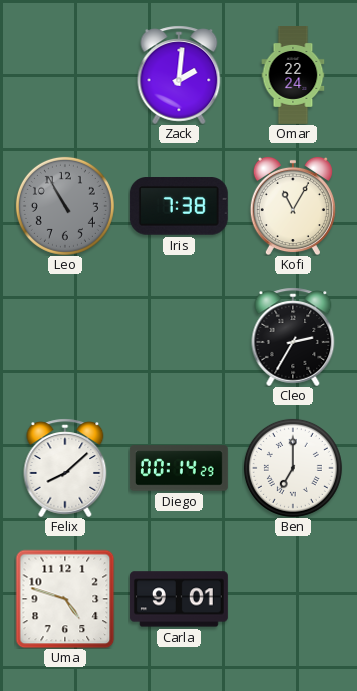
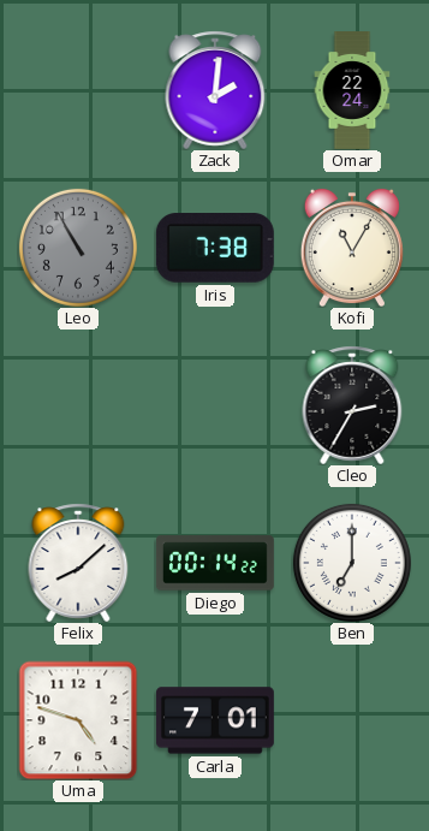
Diego: 00:14:29 -> 00:14:22
Carla: 9:01 -> 7:01
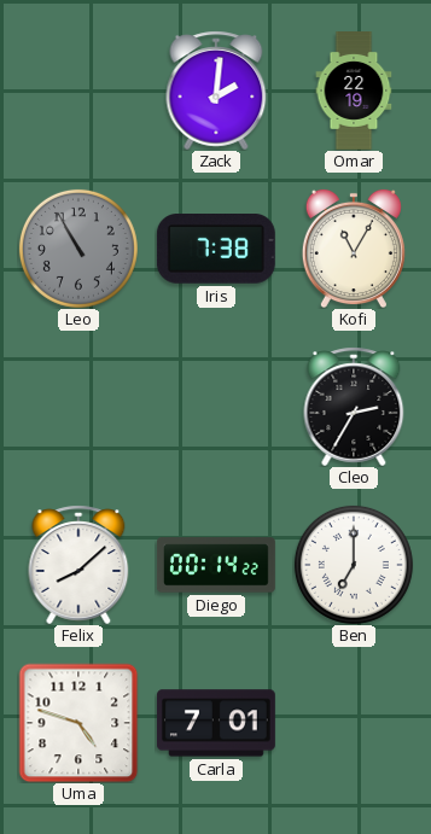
Omar: 22:24 -> 22:19
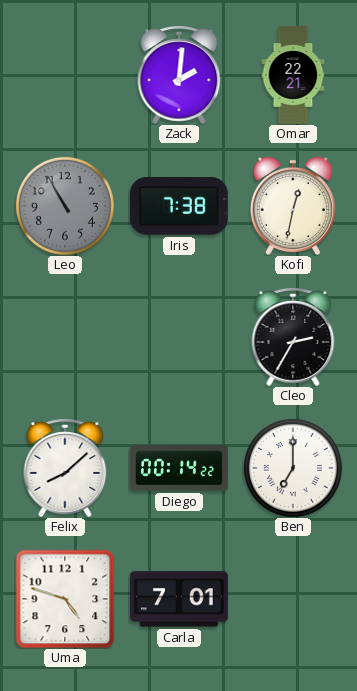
Omar: 22:19 -> 22:21
Kofi: 11:05 -> 12:32
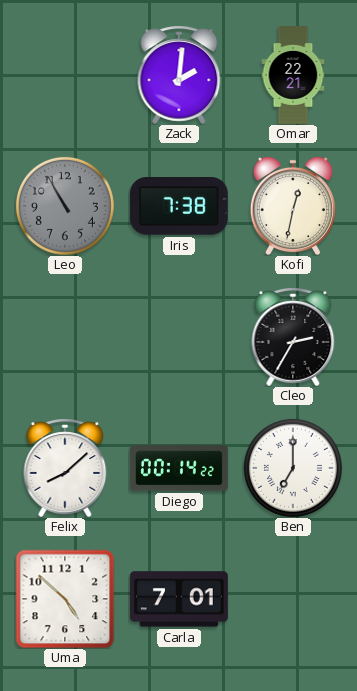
Uma: 4:48 -> 4:52
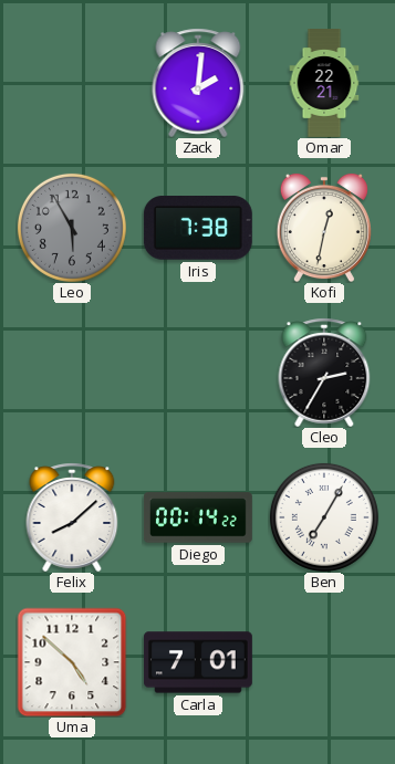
Leo: 10:55 -> 5:55
Ben: 7:00 -> 7:05
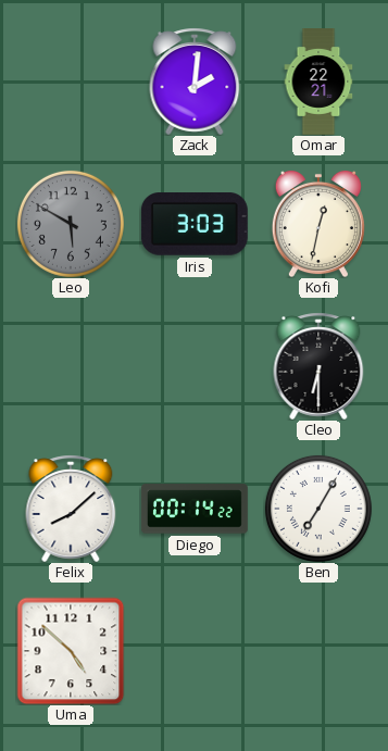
Leo: 5:55 -> 5:50
Iris: 7:38 -> 3:03
Cleo: 2:35 -> 6:30
Carla: 7:01 -> none
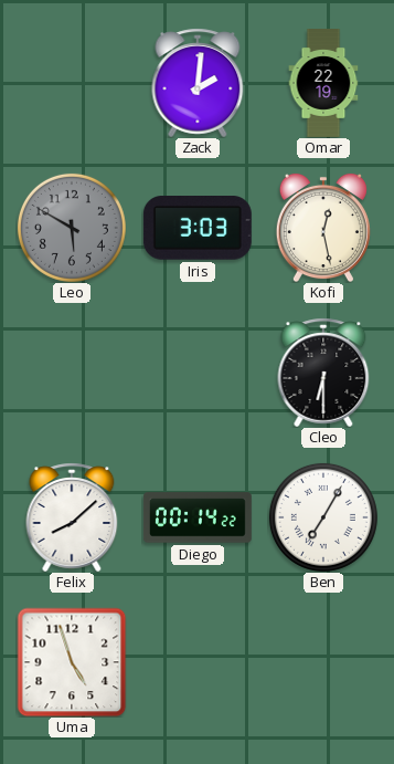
Omar: 22:21 -> 22:19
Kofi: 12:32 -> 12:28
Uma: 4:52 -> 4:57
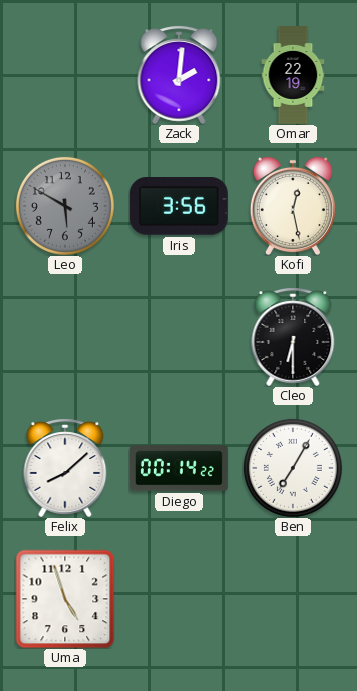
Iris: 3:03 -> 3:56
